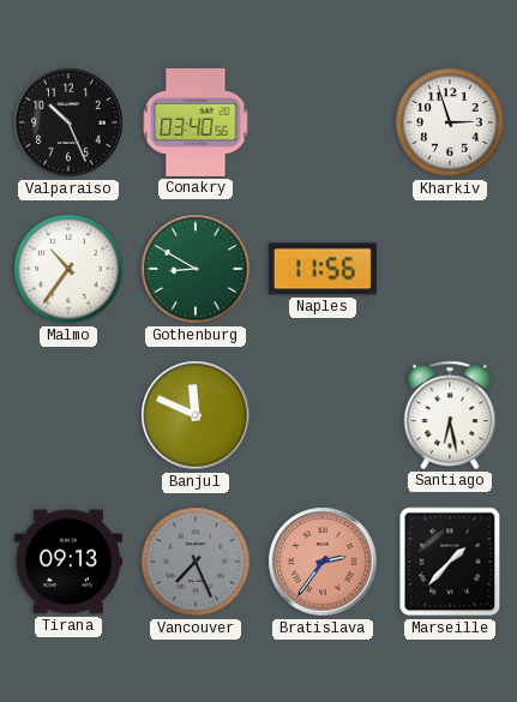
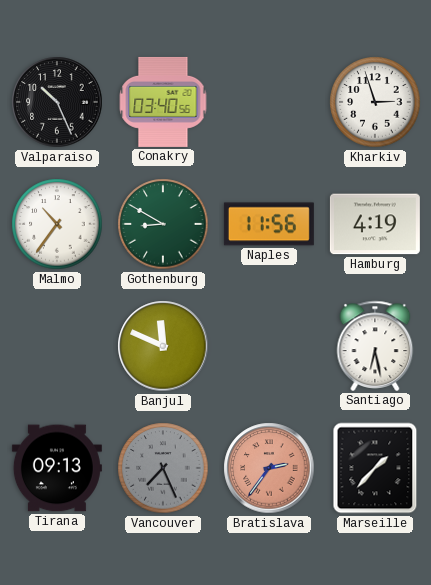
Hamburg: none -> 4:19
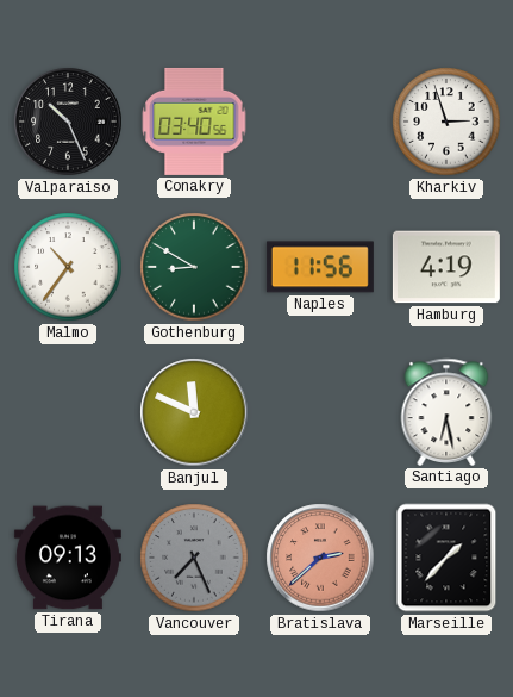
Bratislava: 2:36 -> 2:38
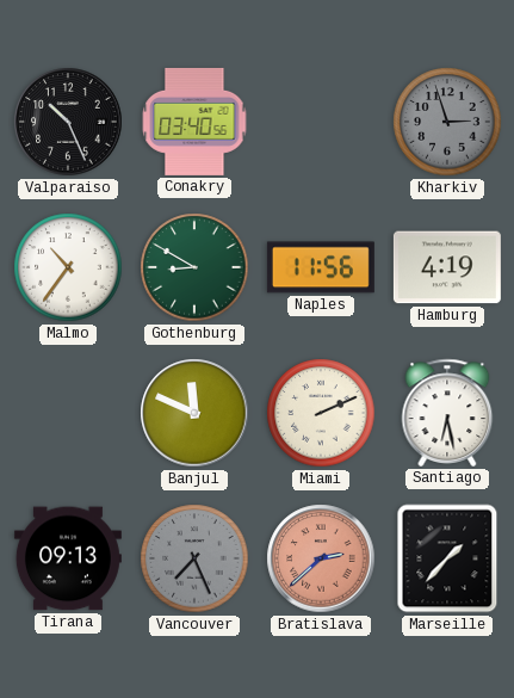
Kharkiv dial: white -> grey
Miami: none -> 2:11
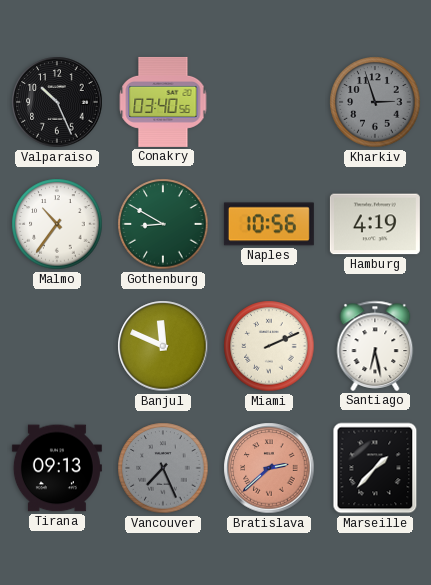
Naples: 11:56 -> 10:56
